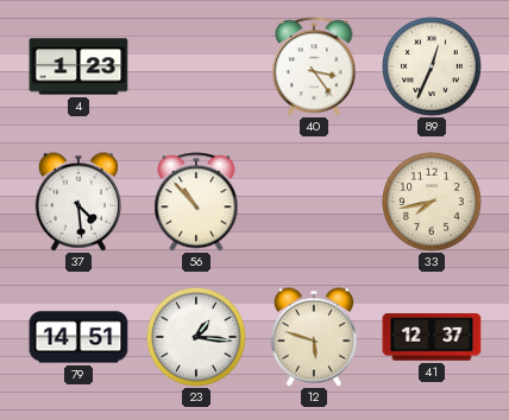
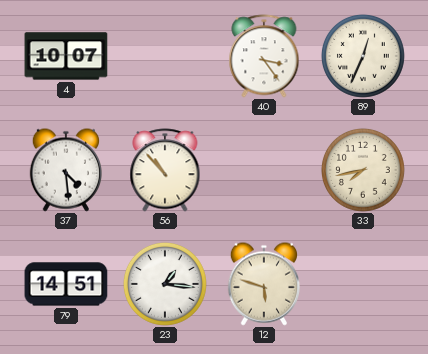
4: 1:23 -> 10:07
41: 12:37 -> none
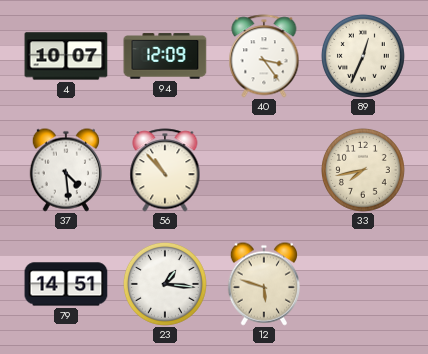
94: none -> 12:09
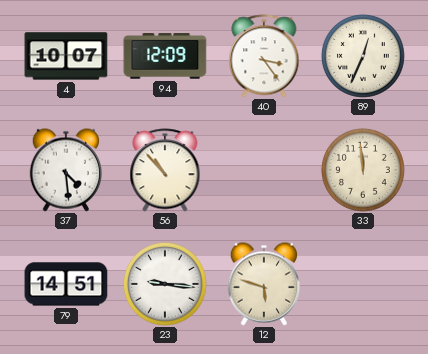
33: 7:43 -> 11:59
23: 1:16 -> 9:16
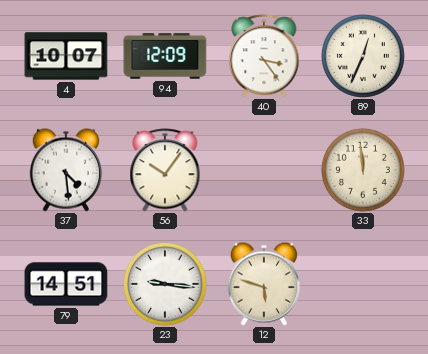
56: 10:53 -> 10:06
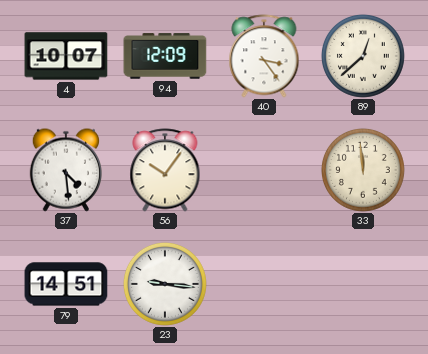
89: 12:34 -> 12:38
12: 5:48 -> none
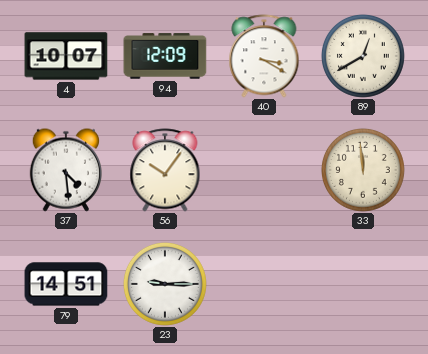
40: 3:24 -> 3:20
89: 12:38 -> 12:40
23: 9:16 -> 9:15
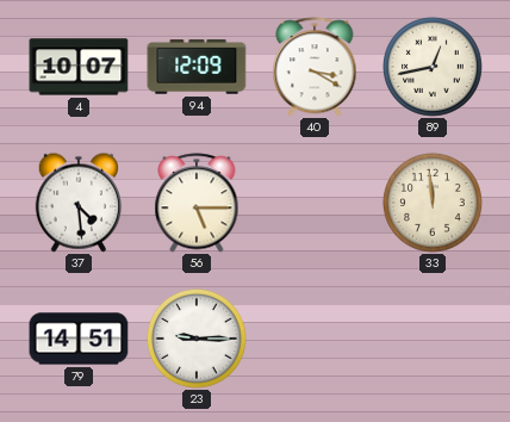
89: 12:40 -> 12:43
56: 10:06 -> 5:15
